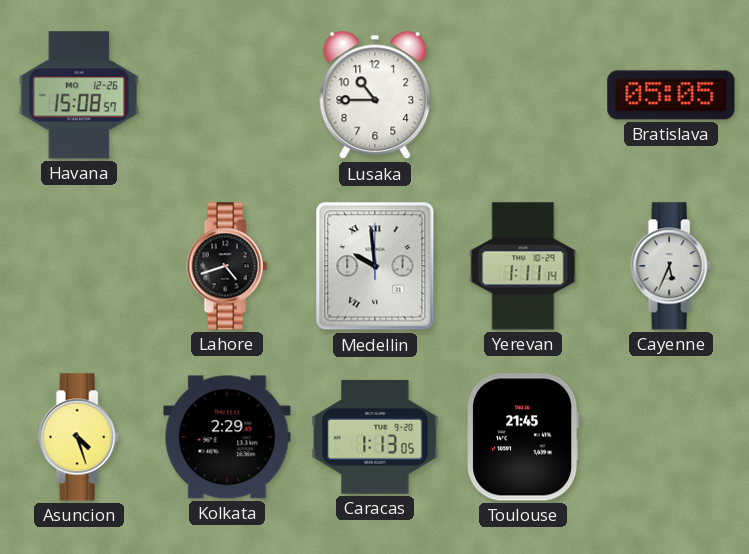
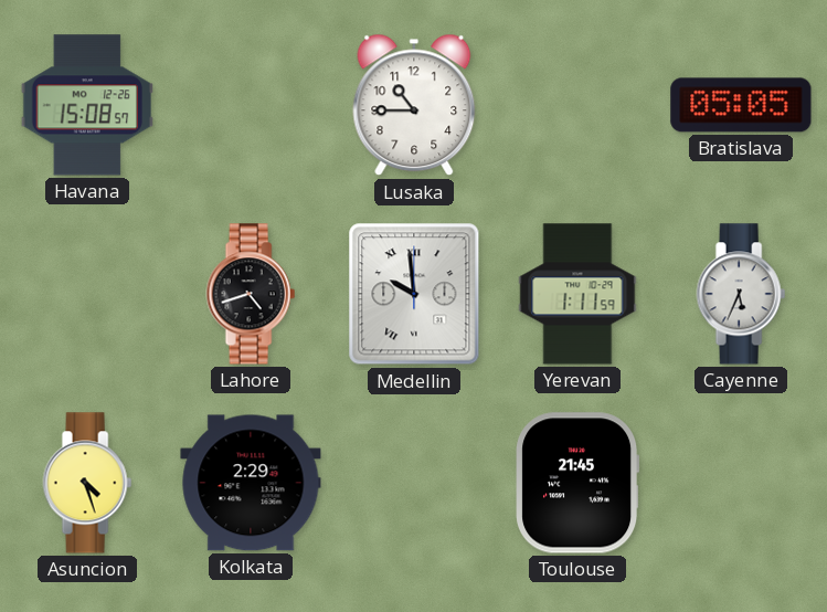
Yerevan: 1:11:14 -> 1:11:59
Caracas: 1:13 -> none
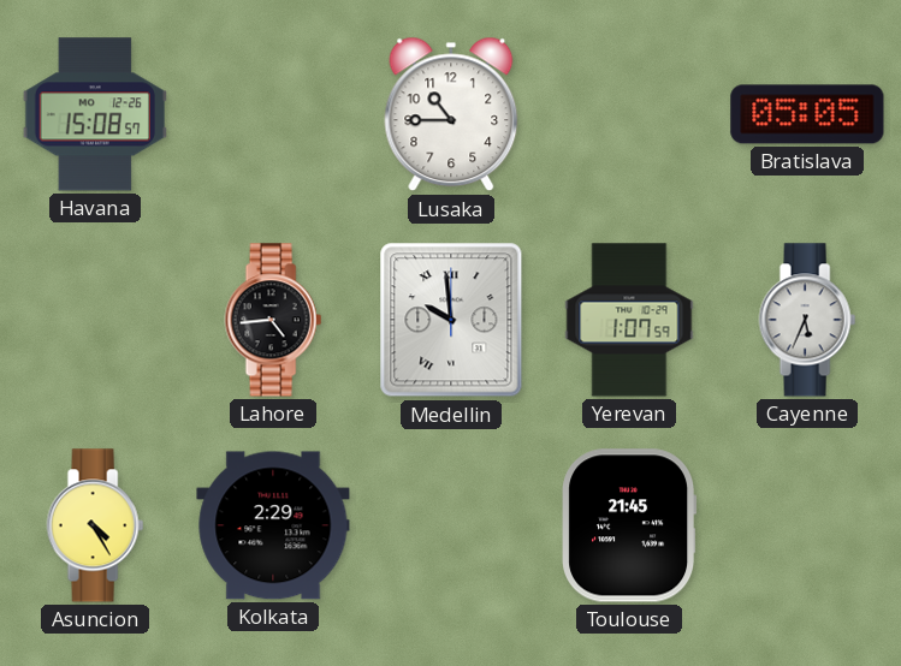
Lahore: 4:42 -> 4:44
Yerevan: 1:11 -> 1:07
Asuncion: 4:27 -> 4:25
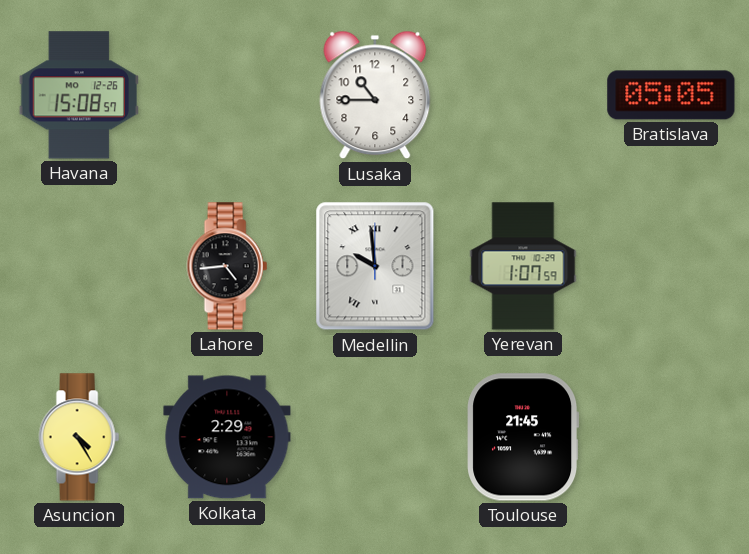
Cayenne: 5:34 -> none
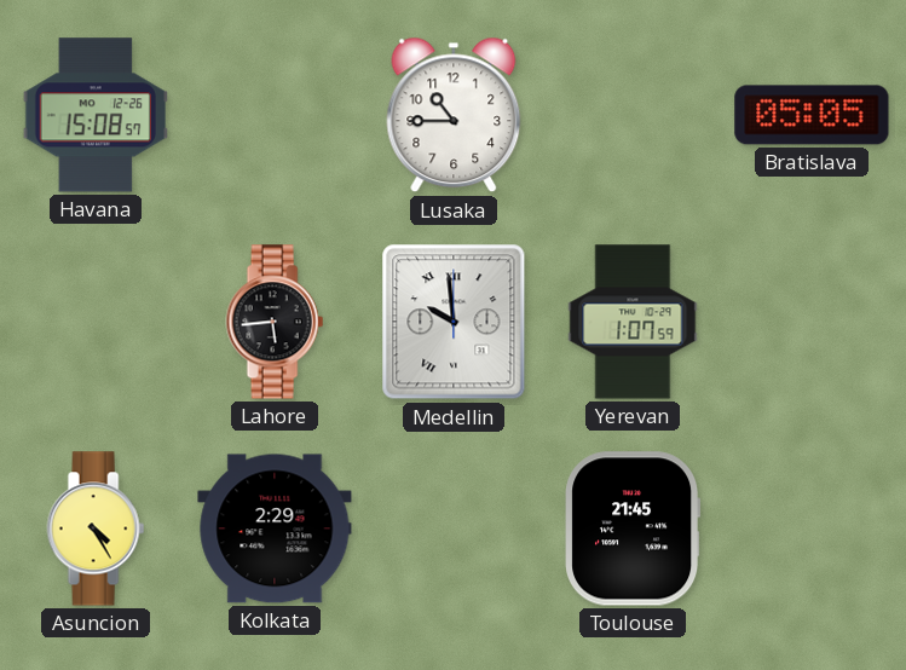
Lahore: 4:44 -> 5:44
